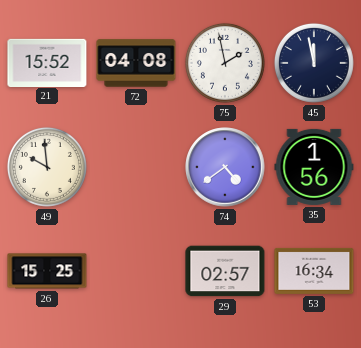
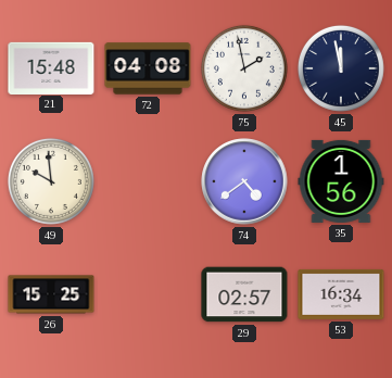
21: 15:52 -> 15:48
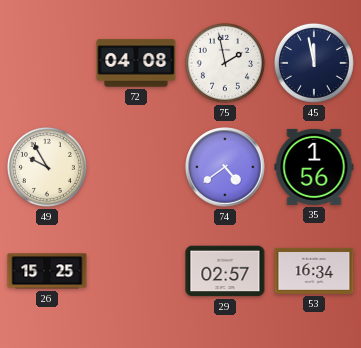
21: 15:48 -> none
49: 9:59 -> 9:55
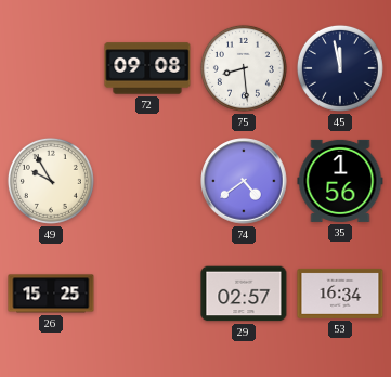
72: 04:08 -> 09:08
75: 1:58 -> 8:29
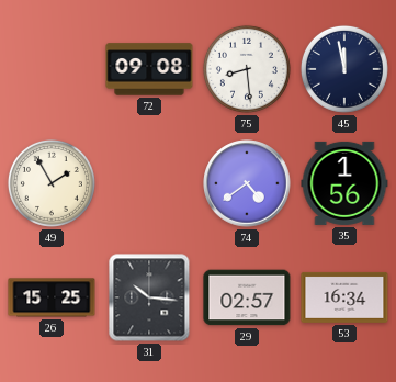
49: 9:55 -> 1:55
31: none -> 10:16
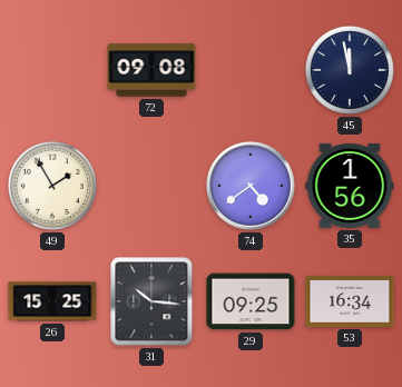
75: 8:29 -> none
29: 02:57 -> 09:25
